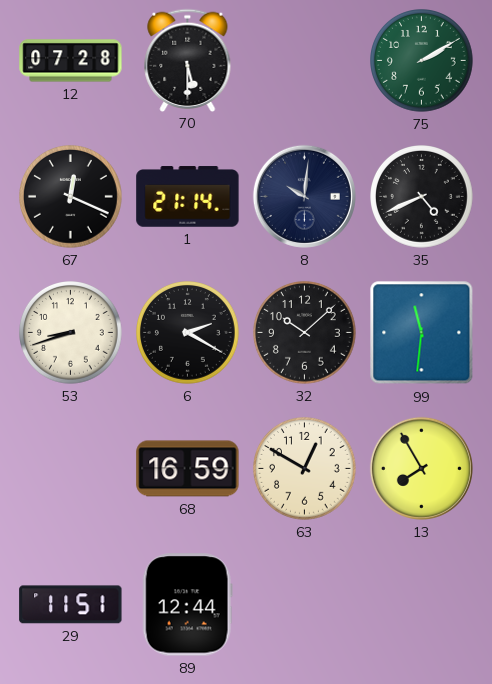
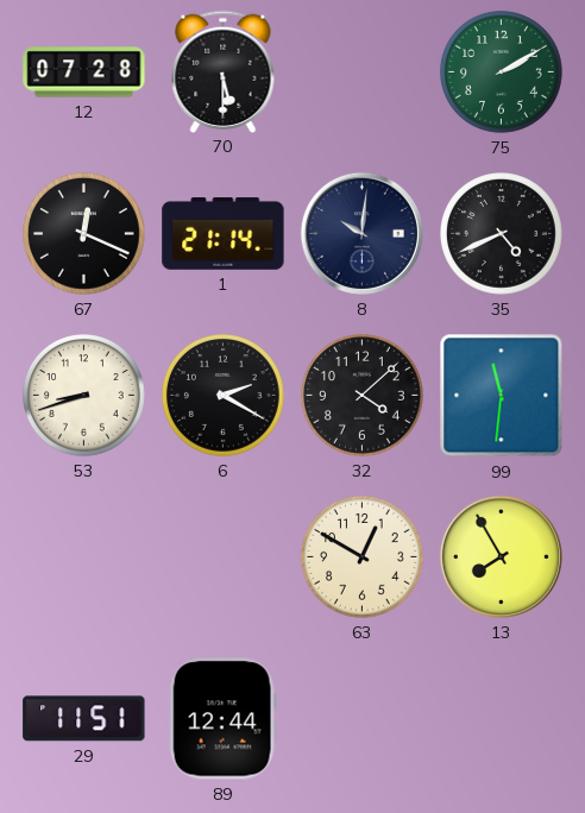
32: 10:08 -> 4:08
68: 16:59 -> none
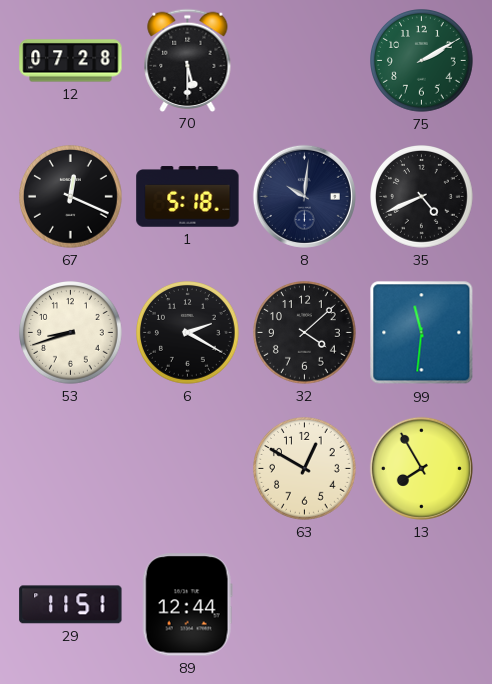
1: 21:14 -> 5:18
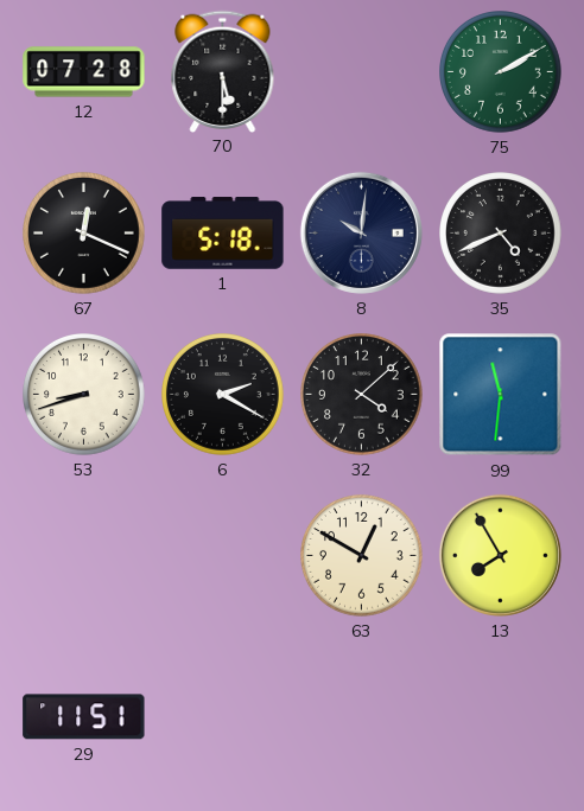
89: 12:44 -> none
